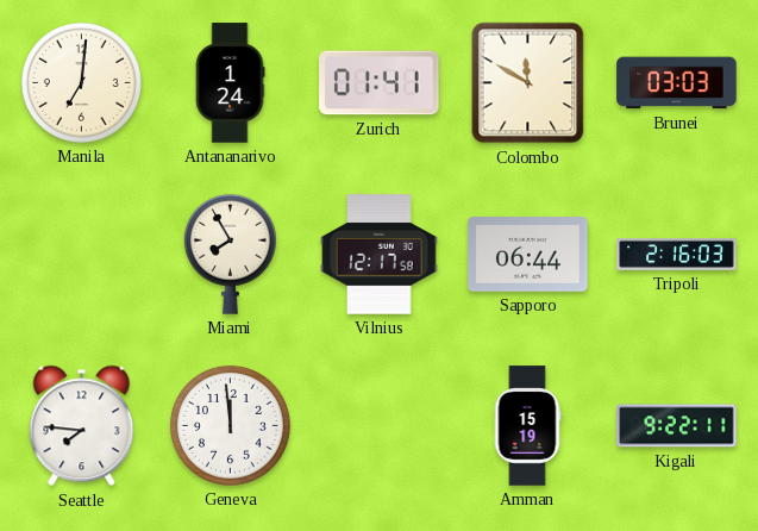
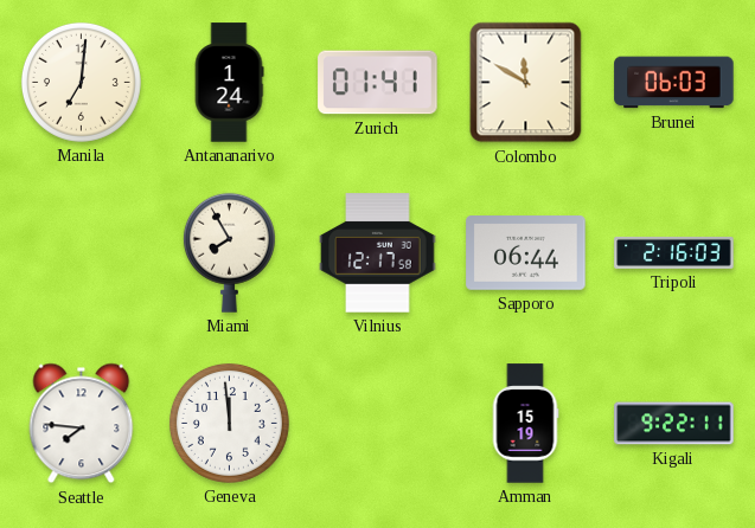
Brunei: 03:03 -> 06:03
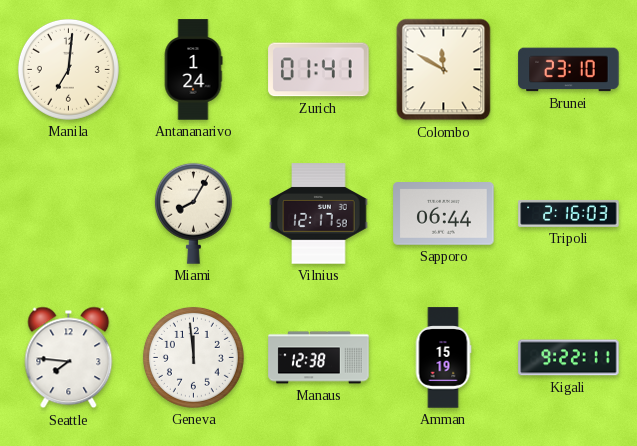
Brunei: 06:03 -> 23:10
Miami: 7:55 -> 8:05
Manaus: none -> 12:38
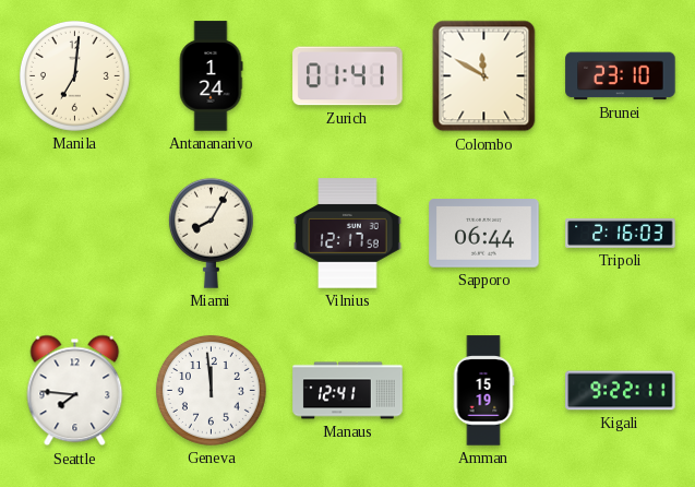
Manaus: 12:38 -> 12:41
